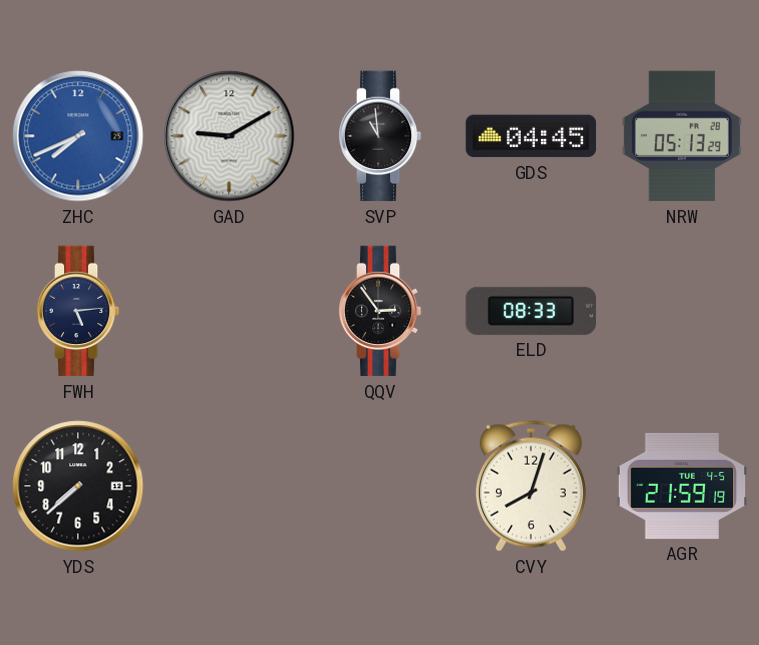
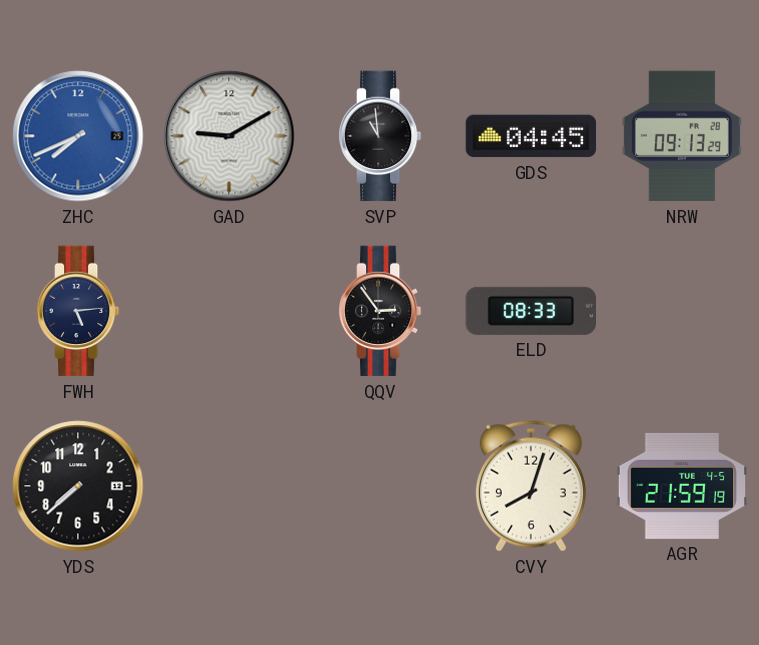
NRW: 05:13 -> 09:13
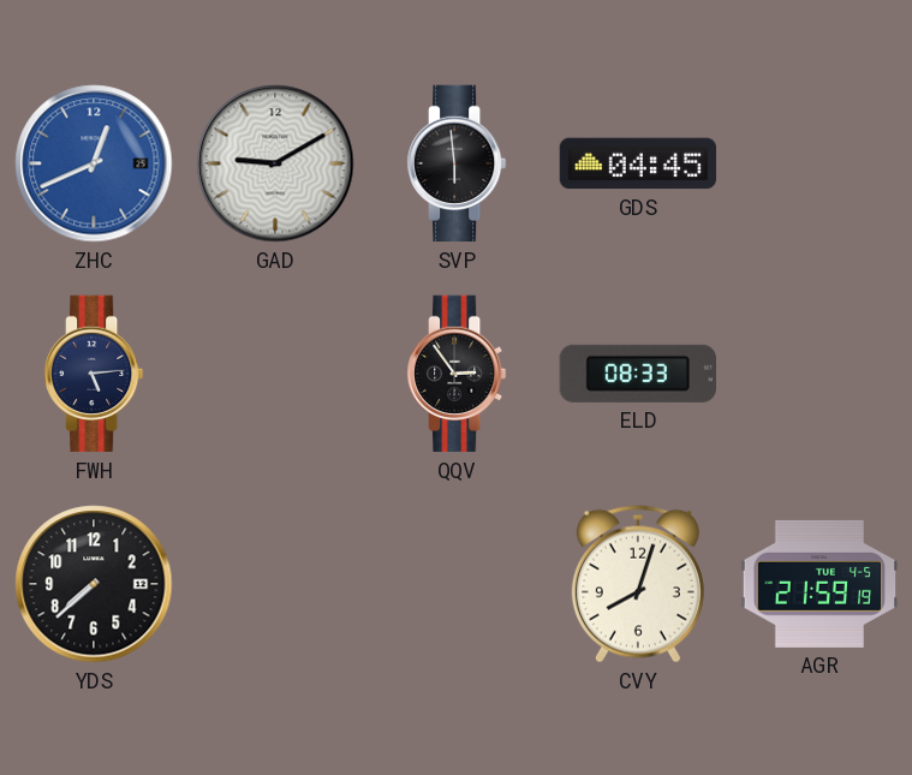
ZHC: 7:41 -> 12:41
SVP: 10:59 -> 5:59
NRW: 09:13 -> none
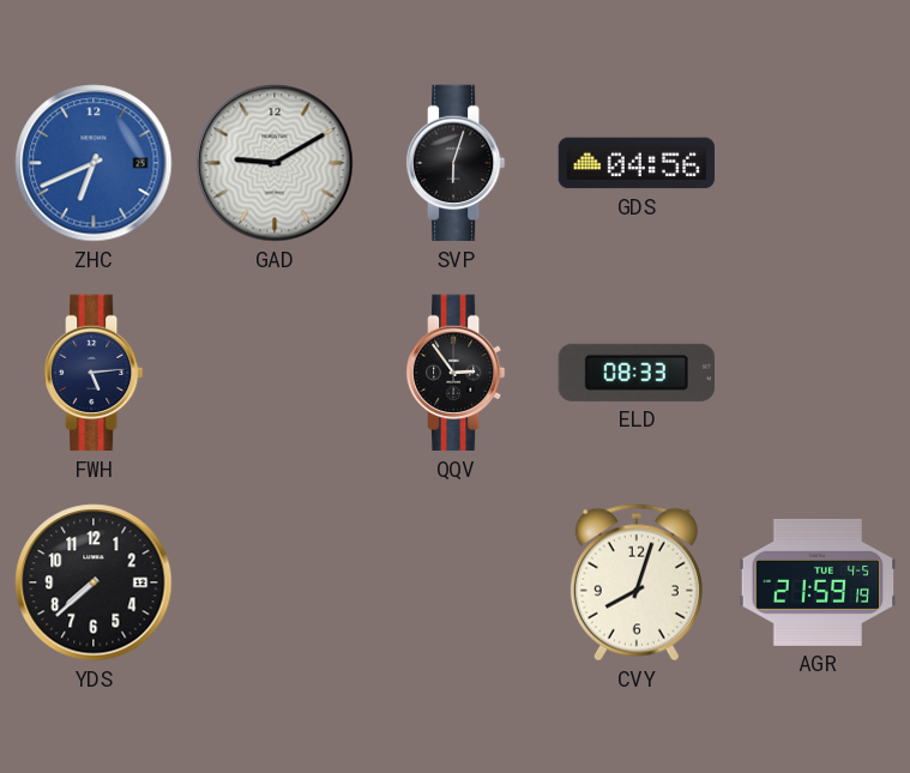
ZHC: 12:41 -> 6:41
SVP: 5:59 -> 6:03
GDS: 04:45 -> 04:56
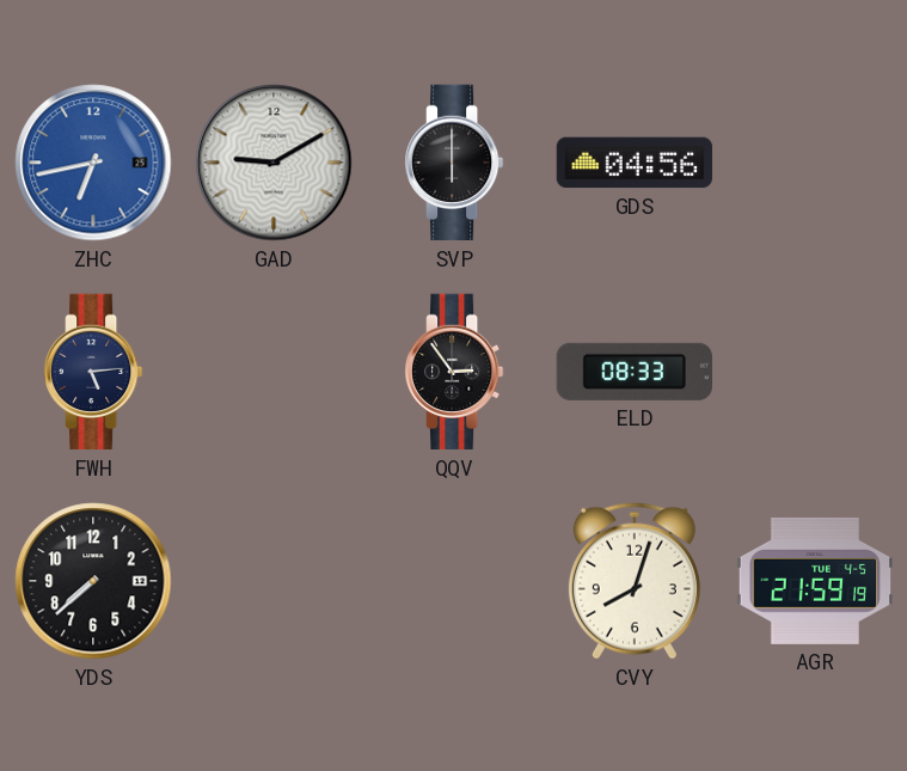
ZHC: 6:41 -> 6:43
SVP: 6:03 -> 6:00
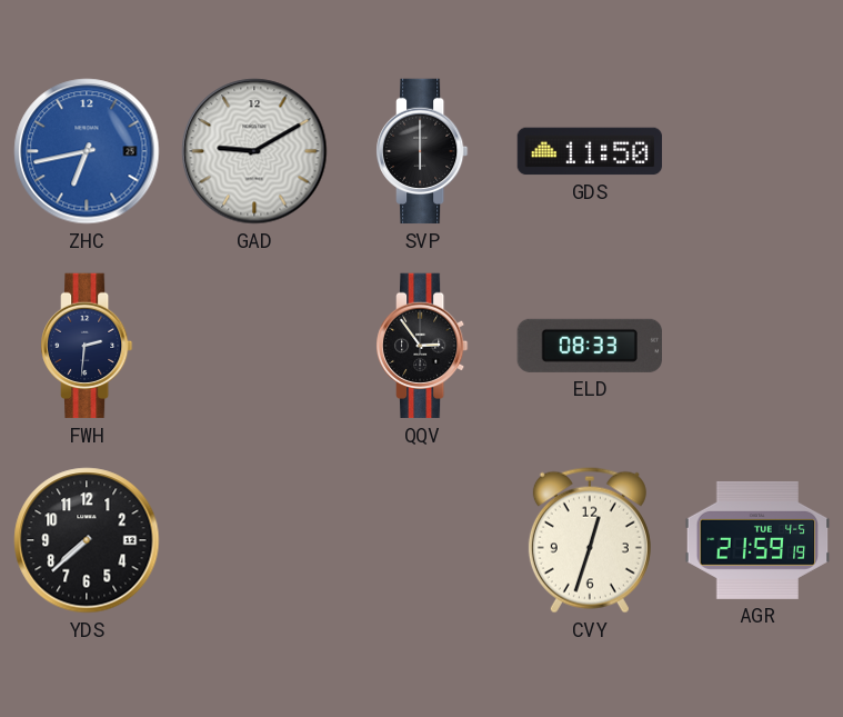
GDS: 04:56 -> 11:50
FWH: 5:14 -> 2:31
CVY: 8:03 -> 12:33
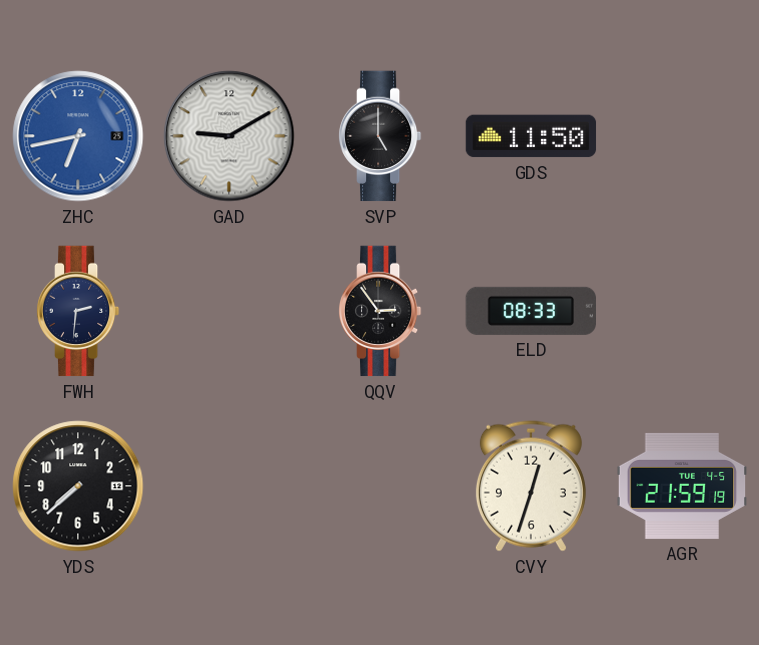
SVP: 6:00 -> 5:00
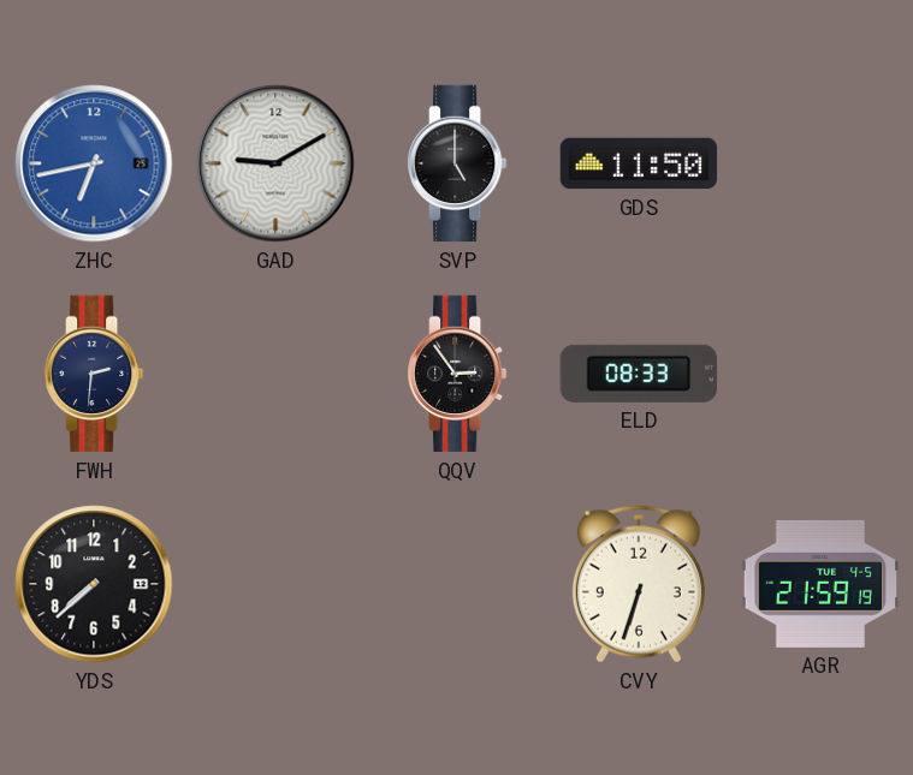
CVY: 12:33 -> 6:33
